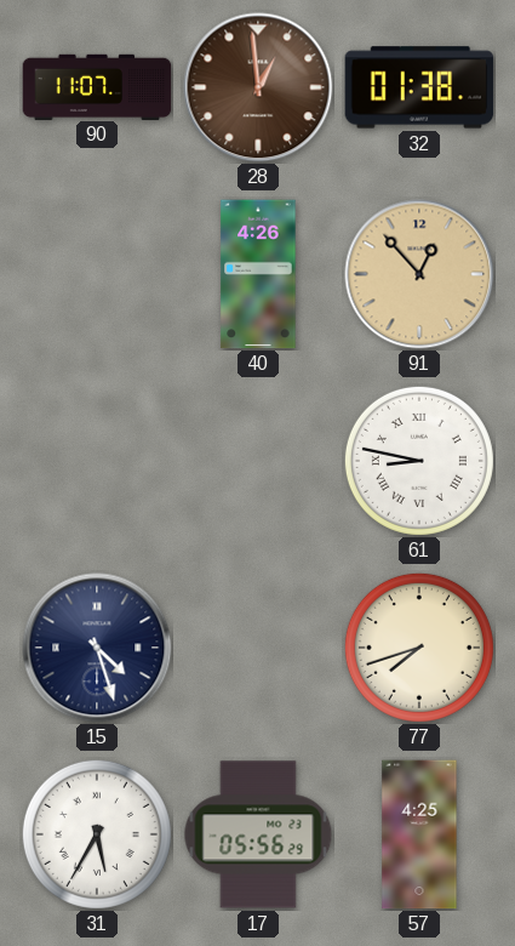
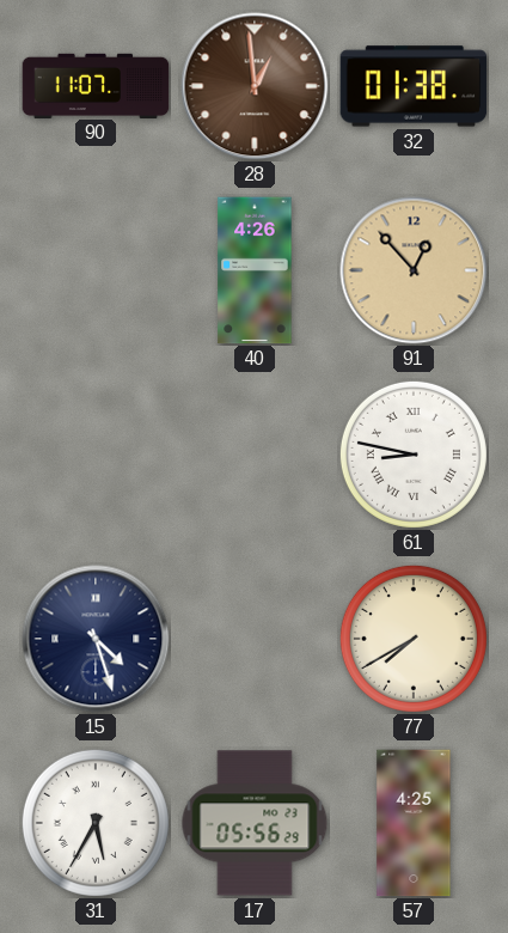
77: 7:42 -> 7:40
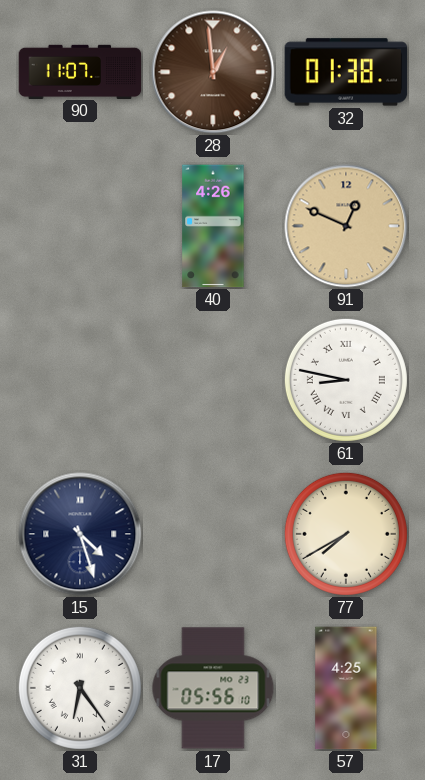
91: 12:53 -> 12:49
31: 5:35 -> 6:24
17: 05:56:29 -> 05:56:10
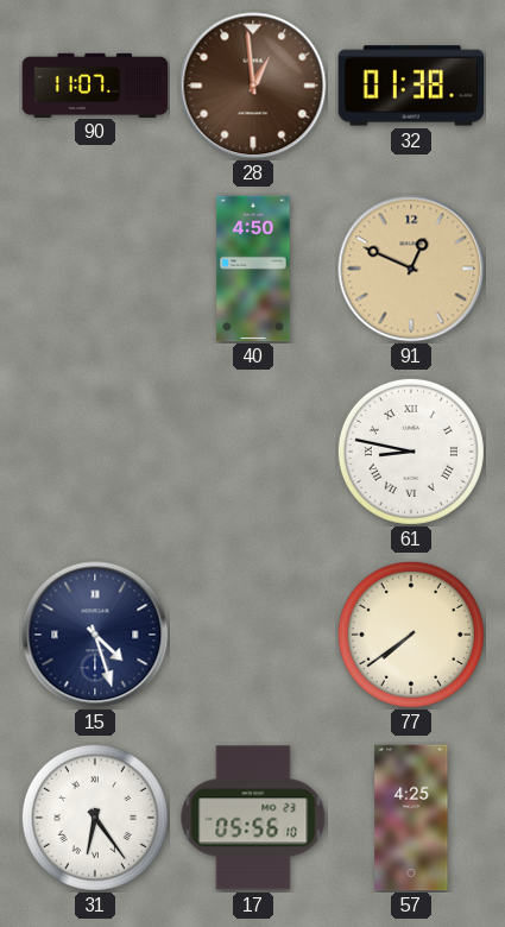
40: 4:26 -> 4:50
77: 7:40 -> 7:39
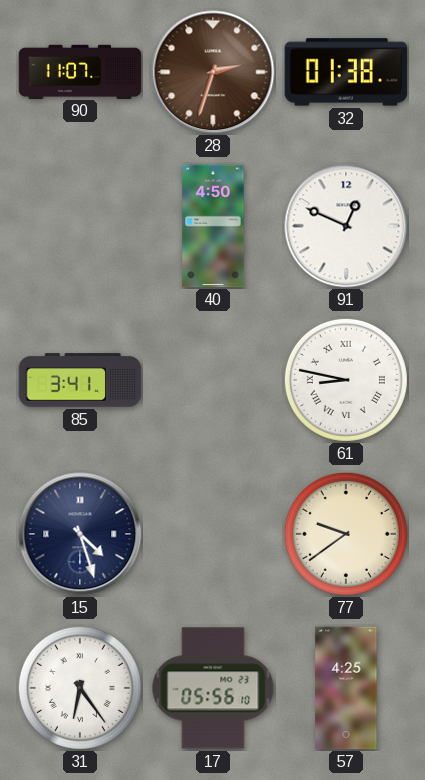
28: 12:59 -> 2:33
91 dial: champagne -> white
85: none -> 3:41
77: 7:39 -> 9:39
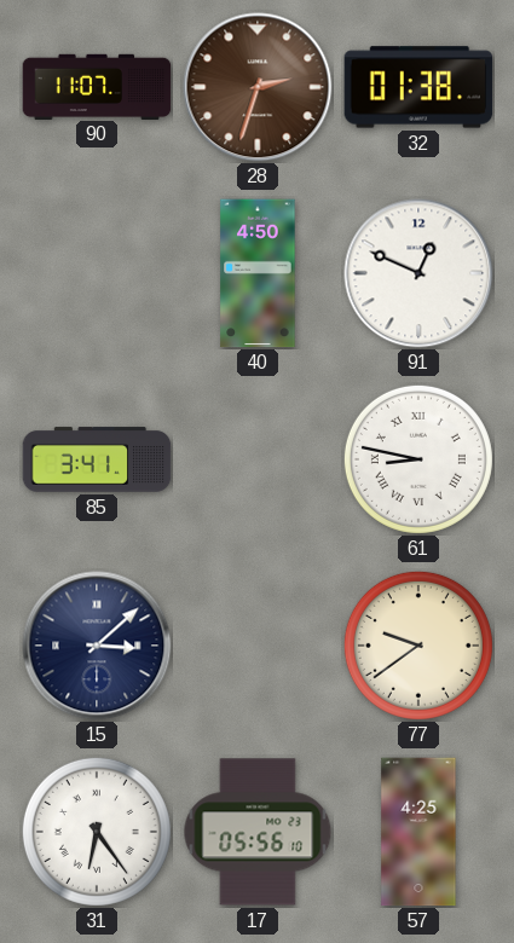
15: 4:27 -> 3:08
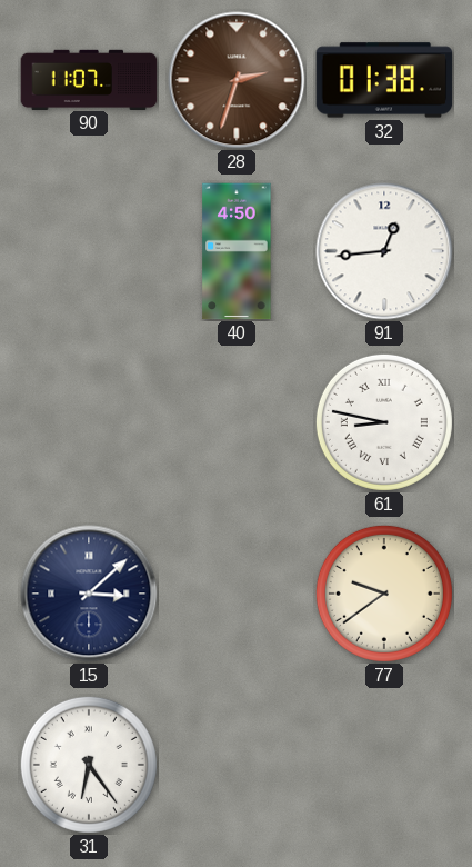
91: 12:49 -> 12:44
85: 3:41 -> none
17: 05:56 -> none
57: 4:25 -> none
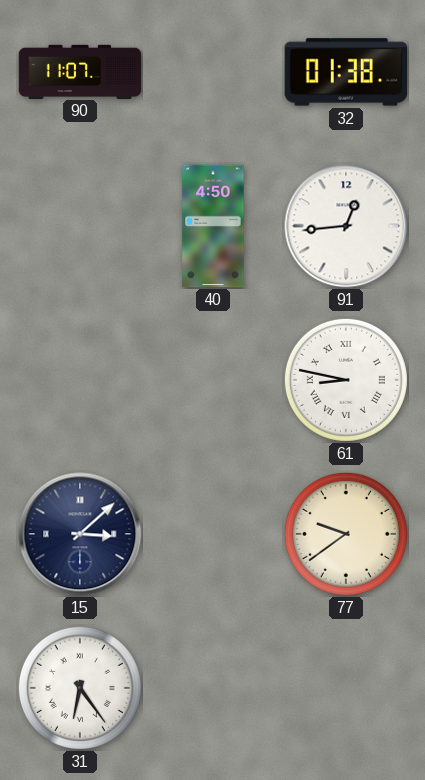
28: 2:33 -> none
